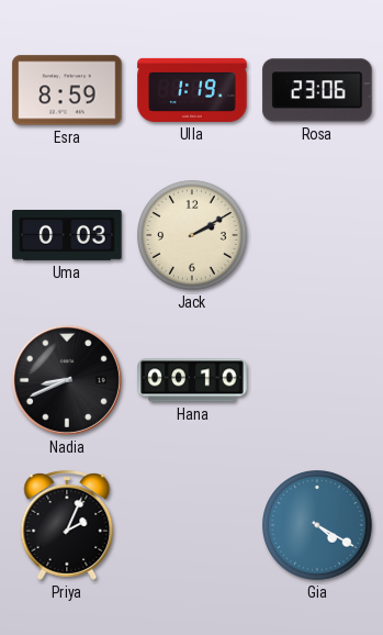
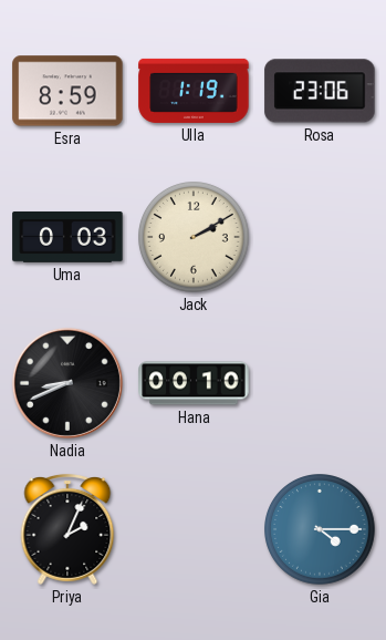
Gia: 4:20 -> 4:15
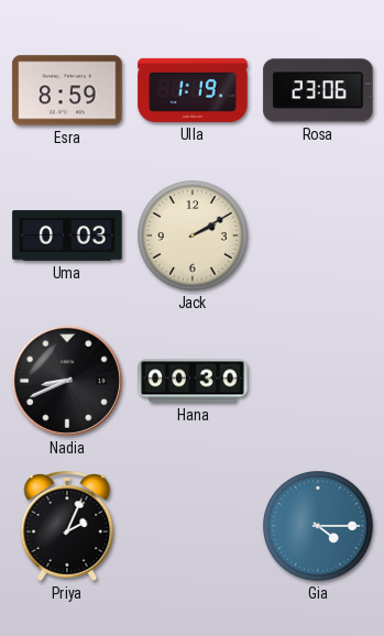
Hana: 00:10 -> 00:30
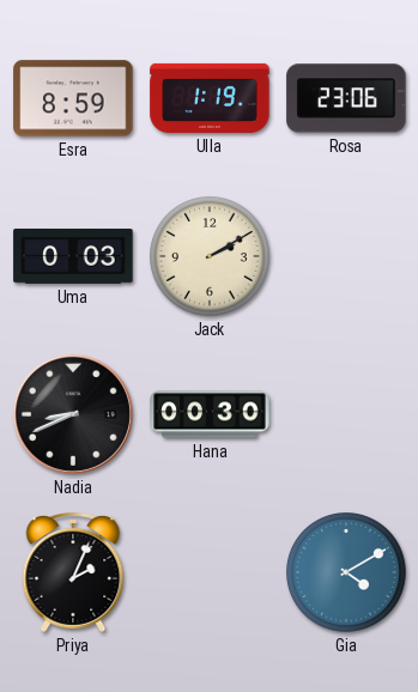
Gia: 4:15 -> 4:10
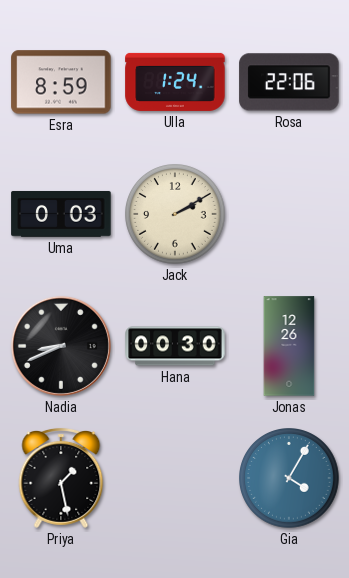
Ulla: 1:19 -> 1:24
Rosa: 23:06 -> 22:06
Jonas: none -> 12:26
Priya: 2:04 -> 1:28
Gia: 4:10 -> 4:05
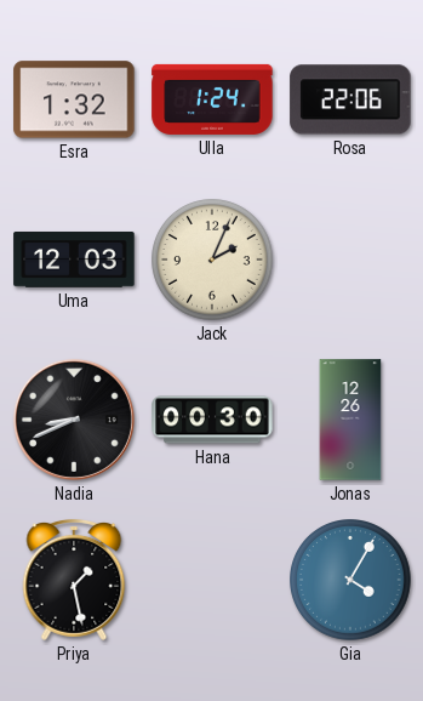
Esra: 8:59 -> 1:32
Uma: 0:03 -> 12:03
Jack: 2:10 -> 2:04
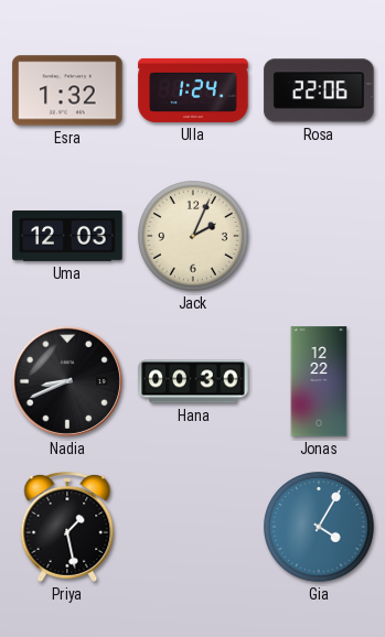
Jonas: 12:26 -> 12:22
